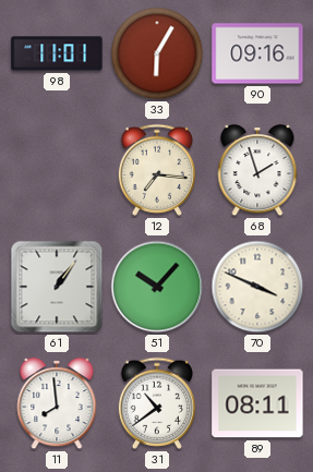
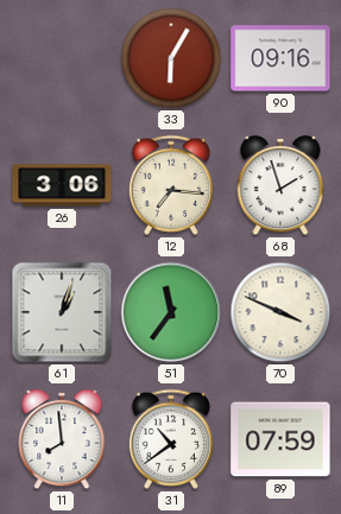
98: 11:01 -> none
26: none -> 3:06
61: 1:06 -> 1:03
51: 10:07 -> 11:36
89: 08:11 -> 07:59
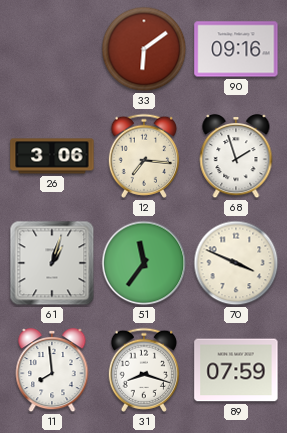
33: 6:05 -> 6:09
31: 10:39 -> 8:18
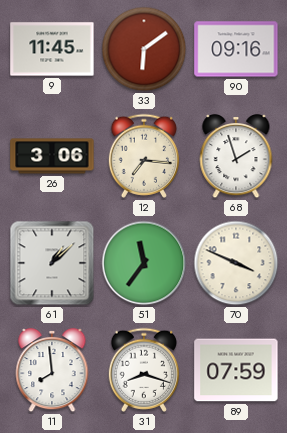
9: none -> 11:45
61: 1:03 -> 1:08
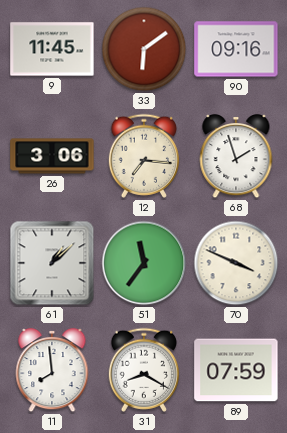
31: 8:18 -> 8:20
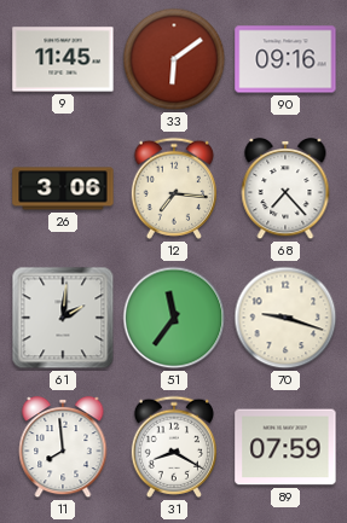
68: 1:57 -> 7:23
61: 1:08 -> 2:01
70: 3:49 -> 9:18
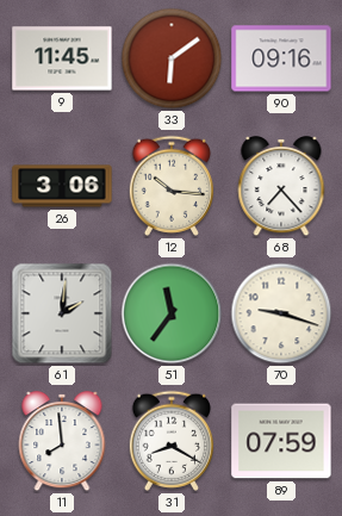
12: 7:16 -> 10:16
